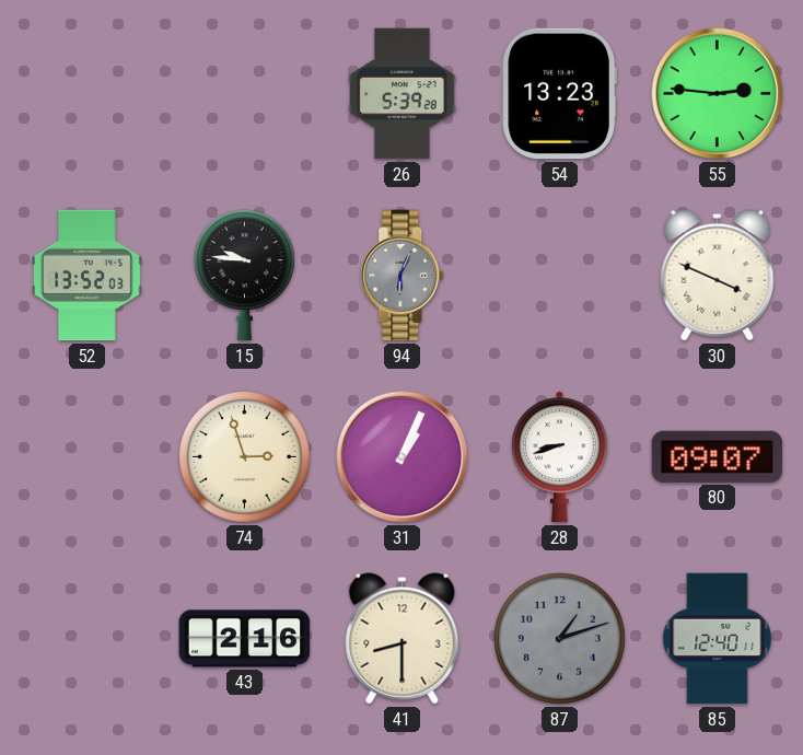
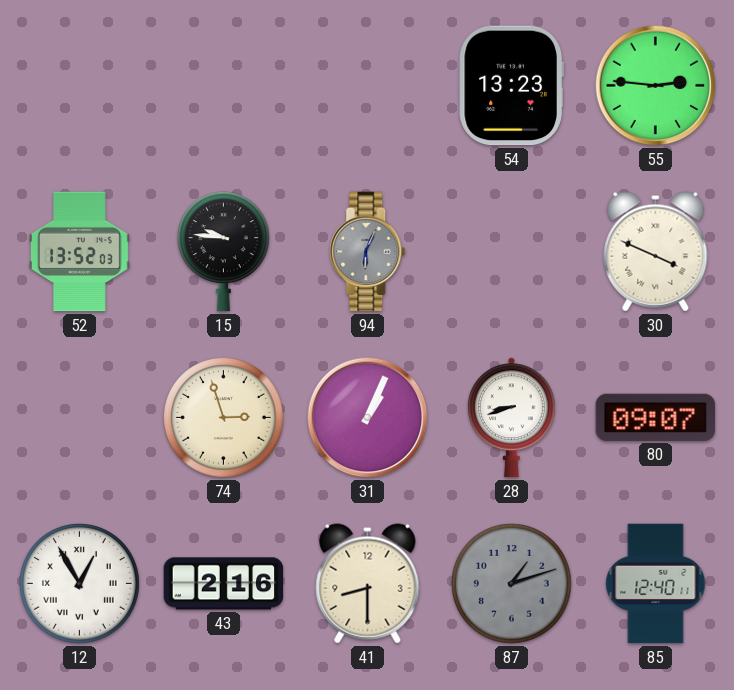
26: 5:39 -> none
12: none -> 12:55
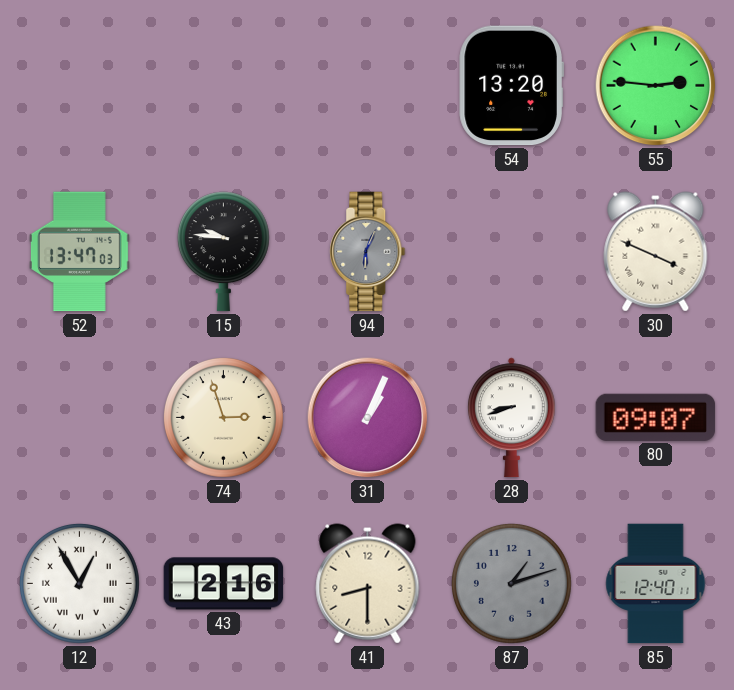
54: 13:23 -> 13:20
52: 13:52 -> 13:47
